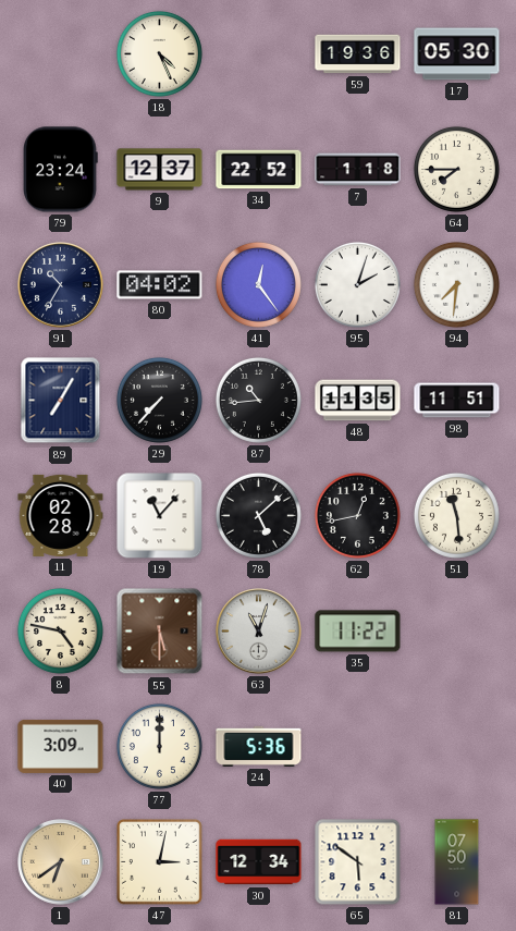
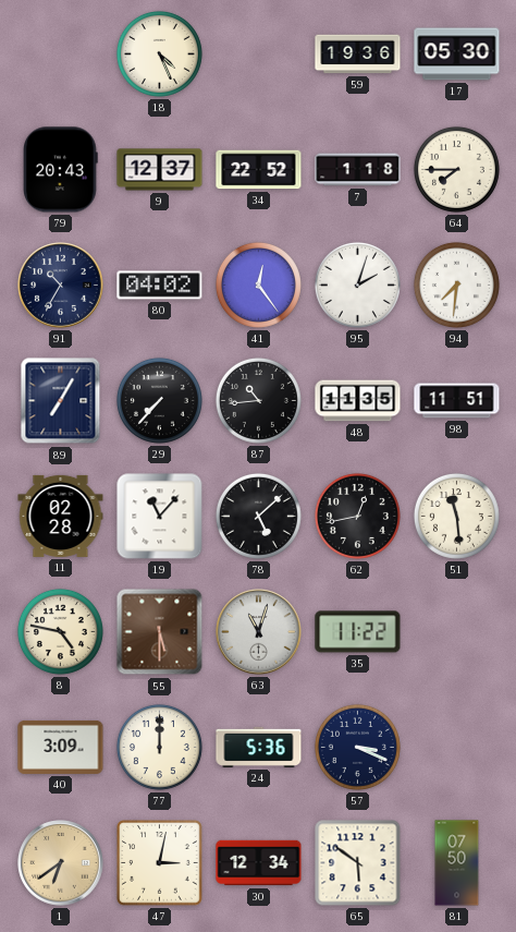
79: 23:24 -> 20:43
57: none -> 3:19
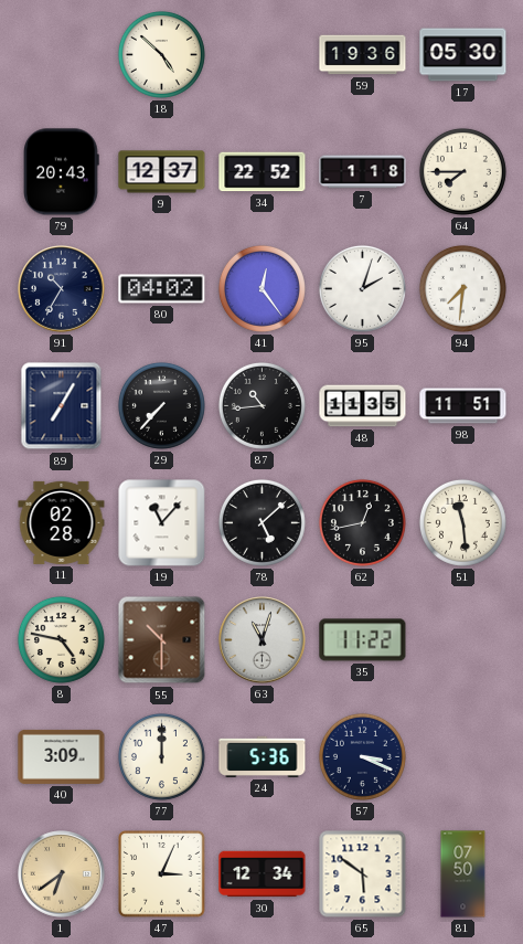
18: 4:26 -> 4:52
55: 5:30 -> 10:30
47: 3:02 -> 3:04
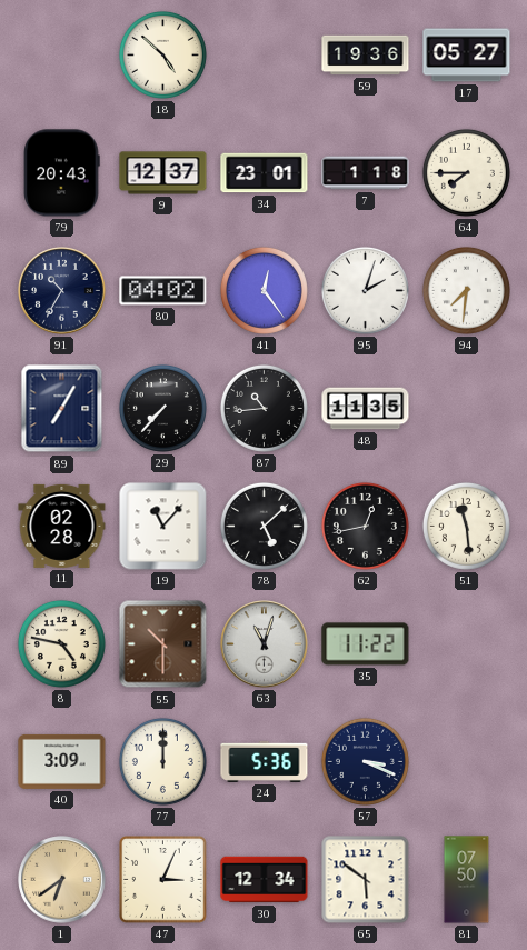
17: 05:30 -> 05:27
34: 22:52 -> 23:01
98: 11:51 -> none
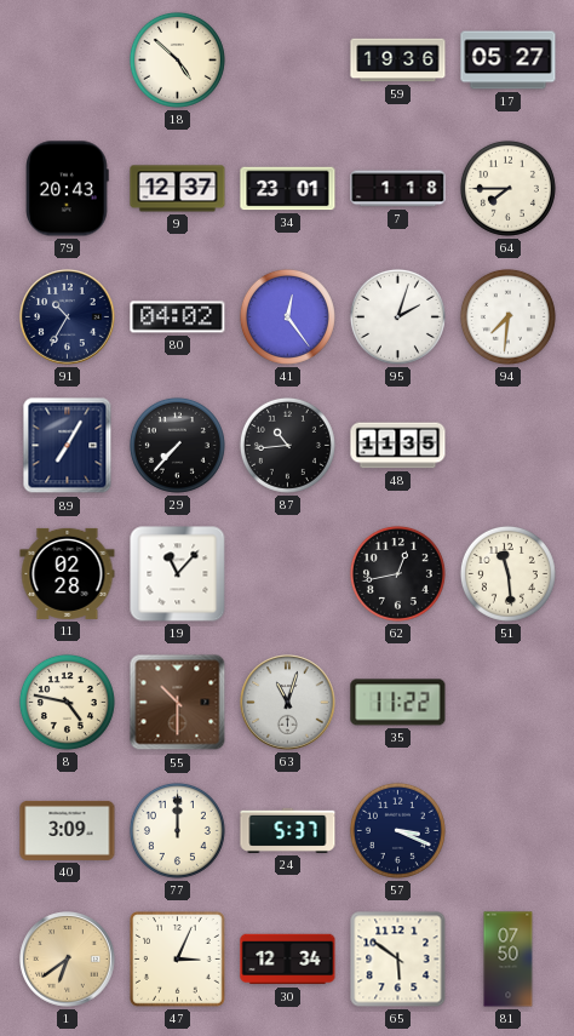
78: 5:08 -> none
24: 5:36 -> 5:37
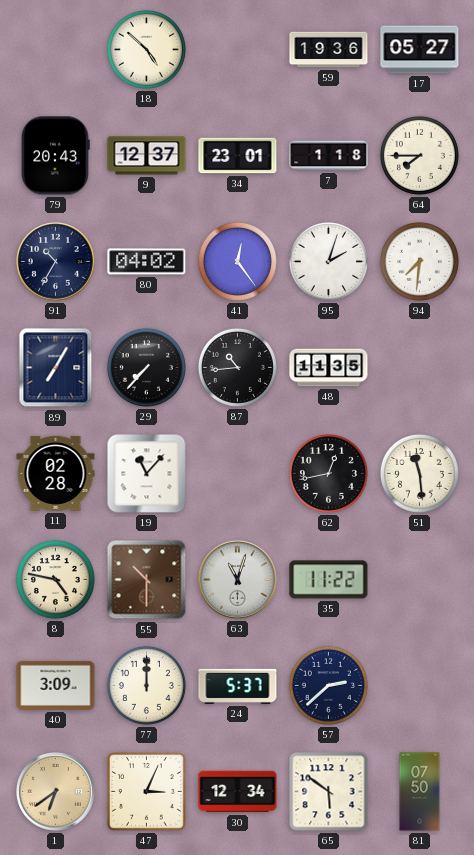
57: 3:19 -> 2:38
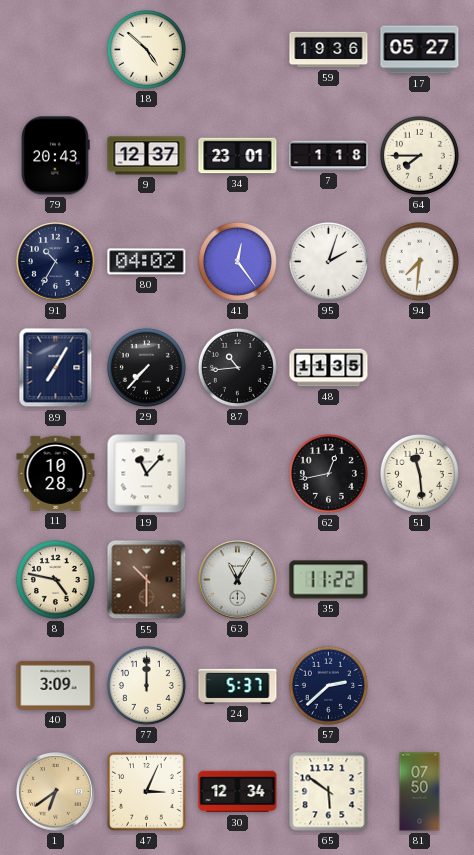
11: 02:28 -> 10:28
63: 11:03 -> 11:05
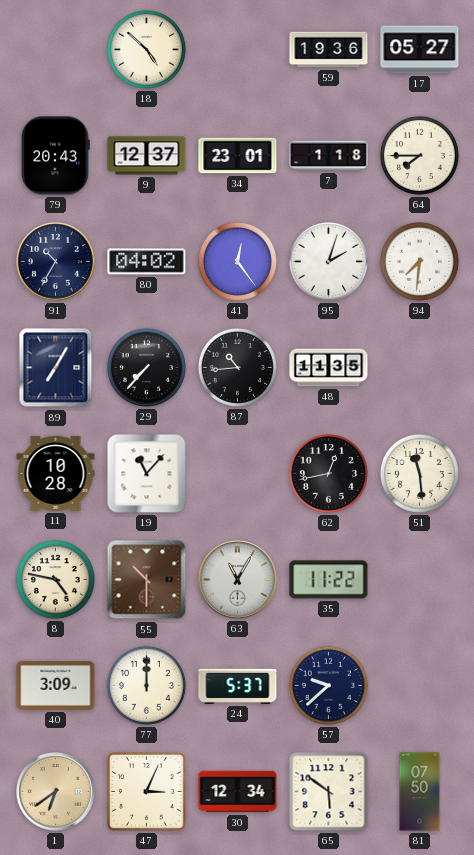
57: 2:38 -> 9:38
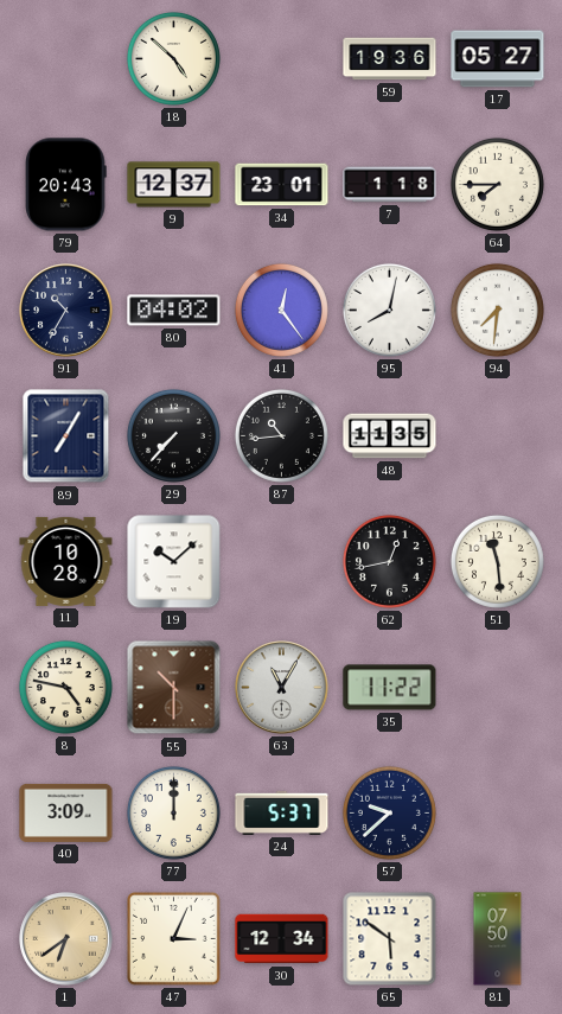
95: 2:03 -> 8:02
19: 11:07 -> 10:08
